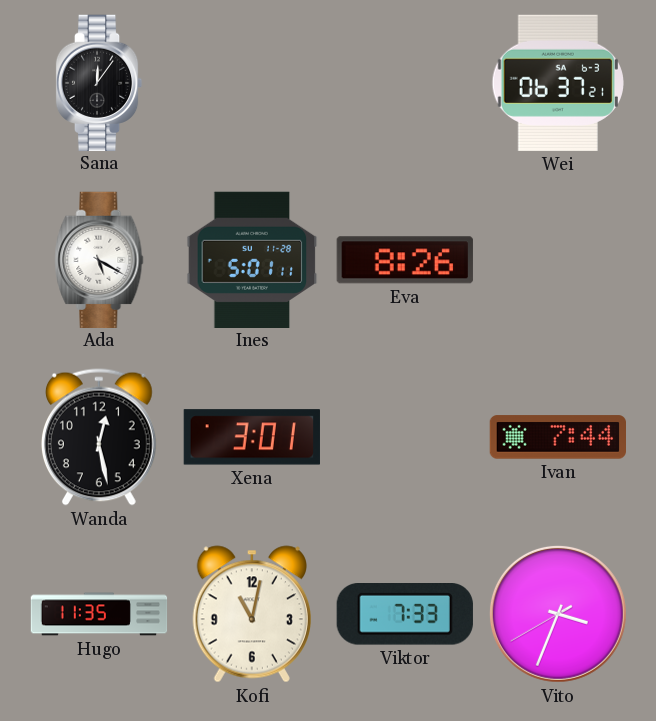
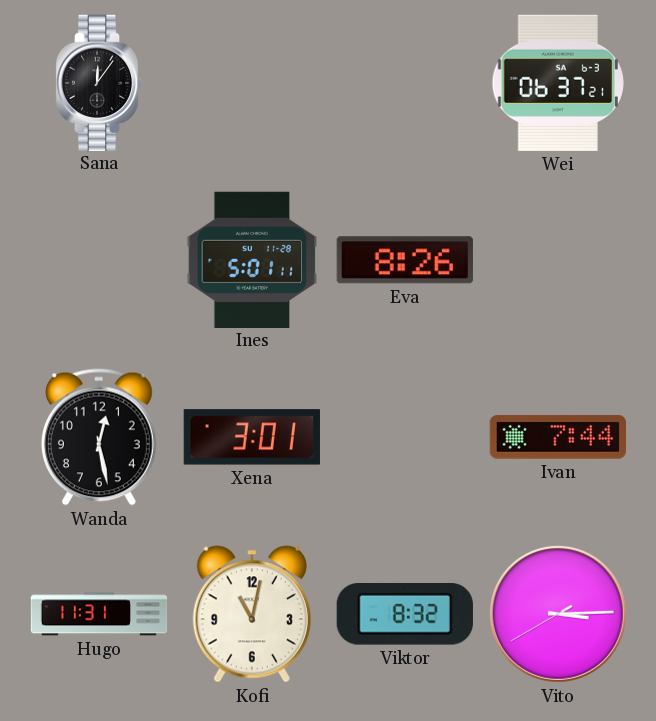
Ada: 5:20 -> none
Hugo: 11:35 -> 11:31
Viktor: 7:33 -> 8:32
Vito: 3:33 -> 3:14
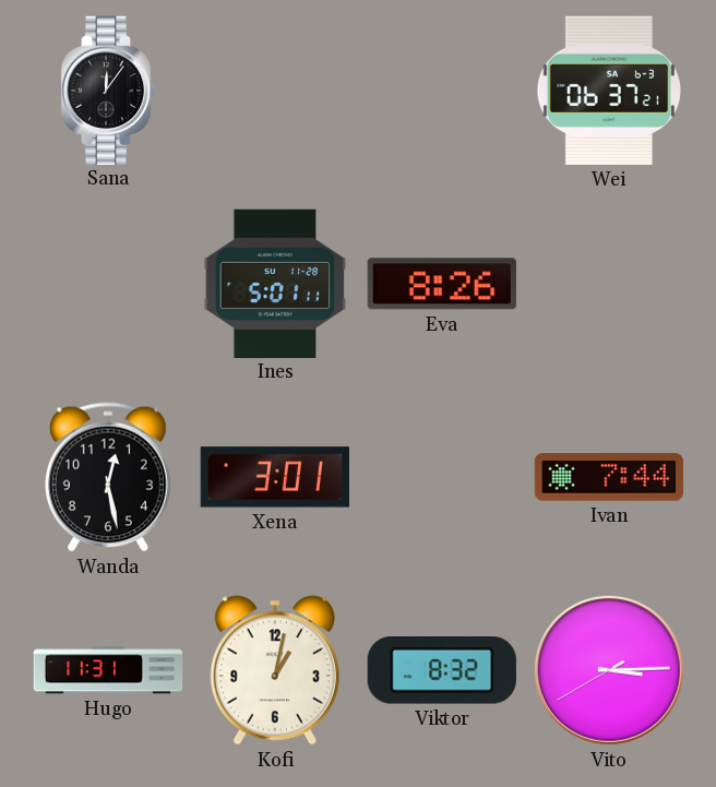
Kofi: 11:02 -> 1:02
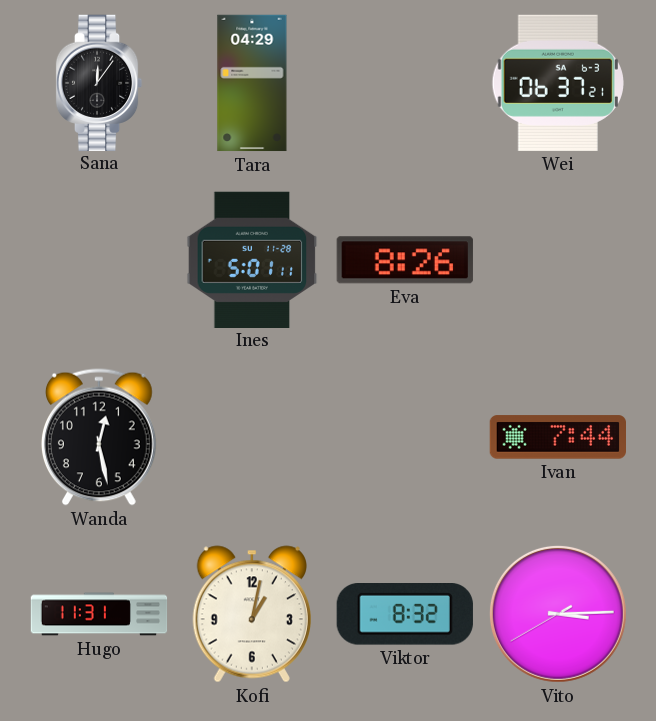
Tara: none -> 04:29
Xena: 3:01 -> none
